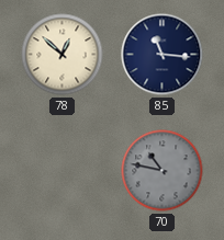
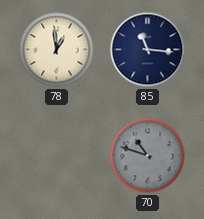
78: 12:52 -> 12:59
70: 10:47 -> 10:48
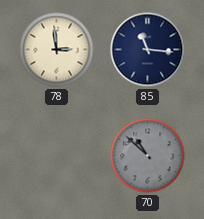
78: 12:59 -> 2:59
70: 10:48 -> 10:52
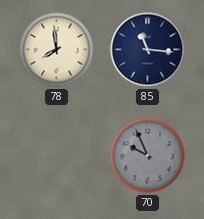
78: 2:59 -> 7:59
70: 10:52 -> 9:56
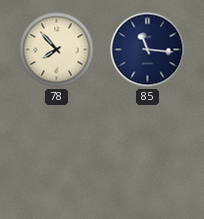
78: 7:59 -> 7:53
70: 9:56 -> none
